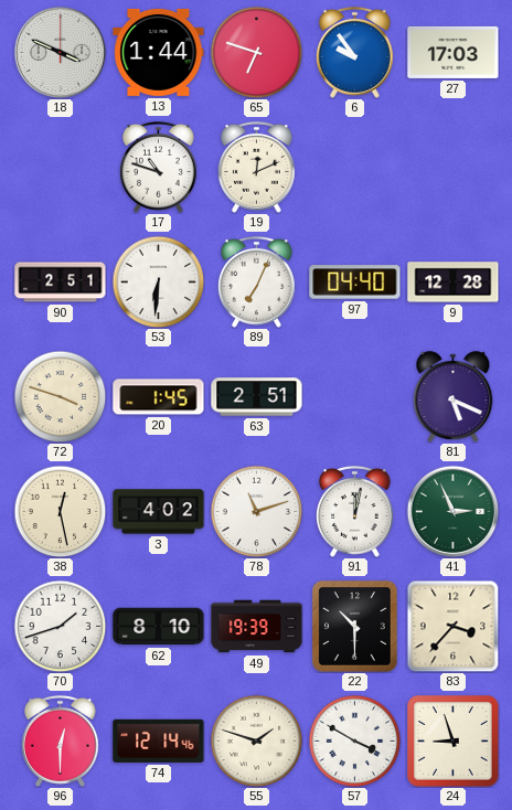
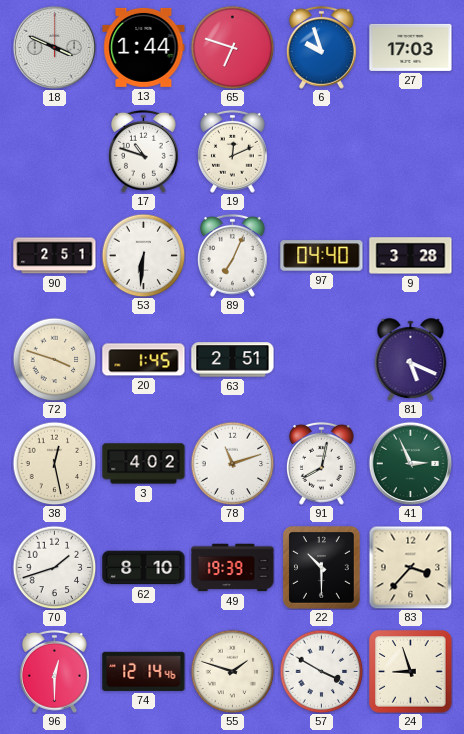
6: 9:54 -> 9:57
9: 12:28 -> 3:28
91: 12:02 -> 8:02
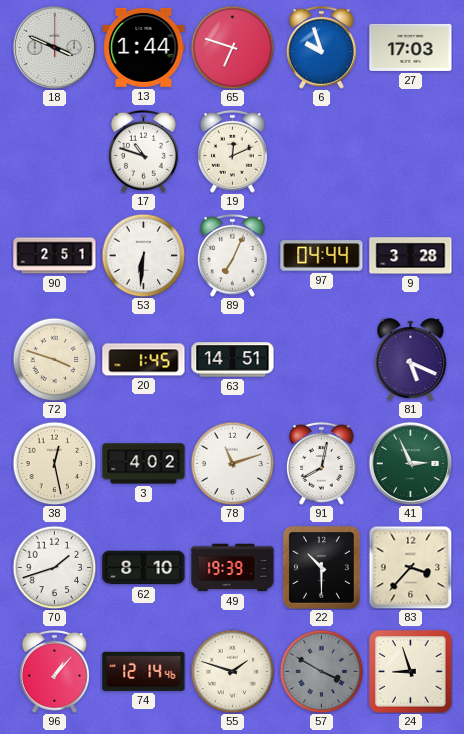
97: 04:40 -> 04:44
63: 2:51 -> 14:51
96: 12:30 -> 1:07
57 dial: white -> grey
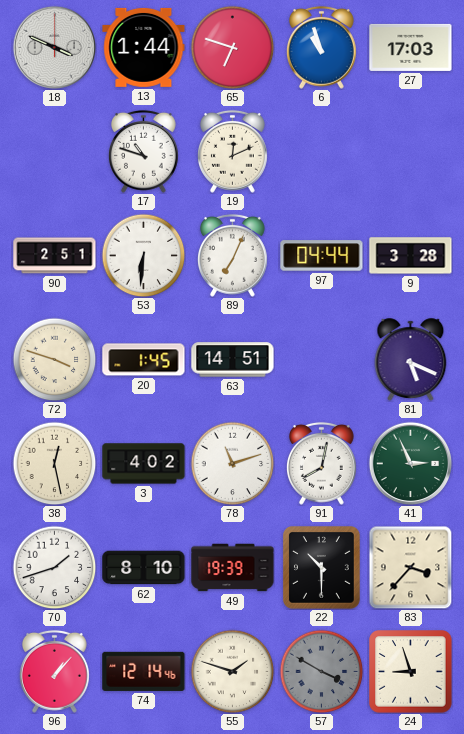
6: 9:57 -> 10:57
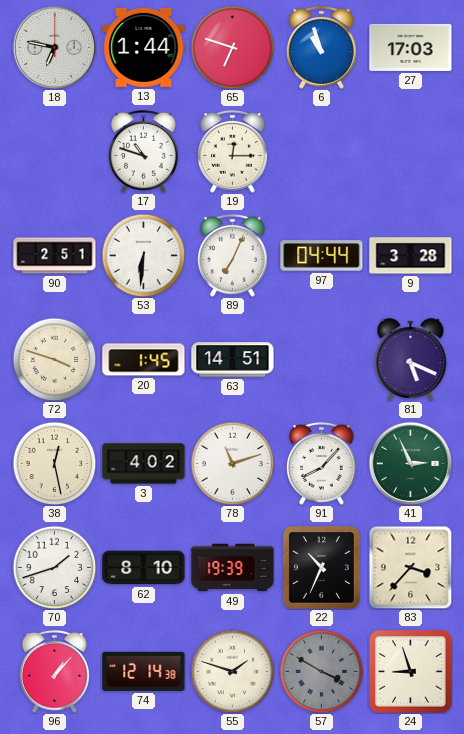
18: 3:49 -> 6:47
19: 12:11 -> 12:15
91: 8:02 -> 8:07
22: 10:30 -> 10:34
74: 12:14:46 -> 12:14:38
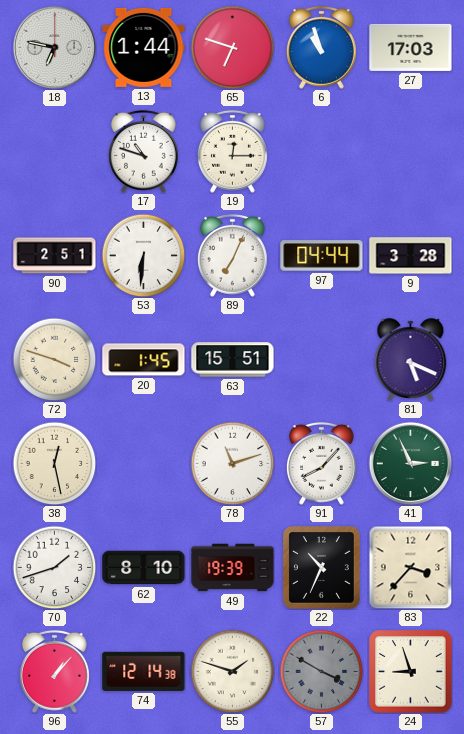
63: 14:51 -> 15:51
3: 4:02 -> none
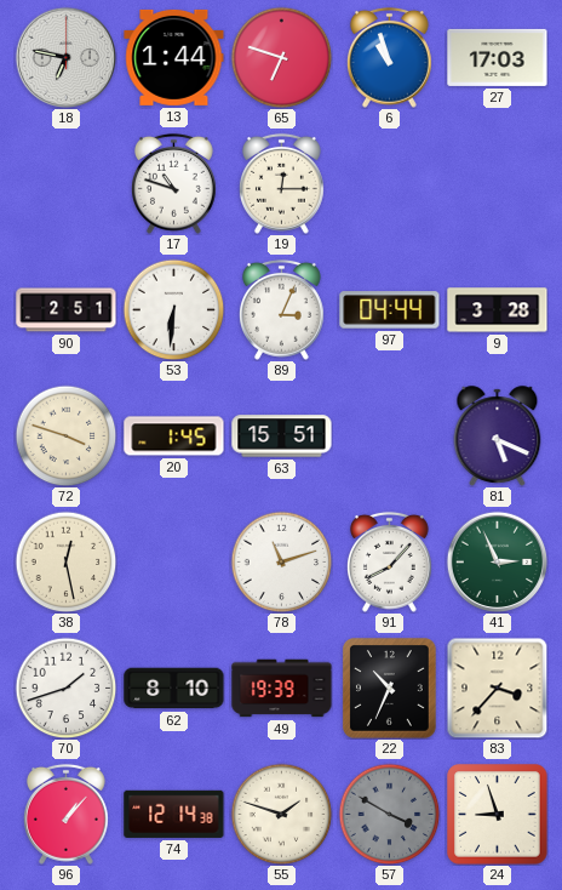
89: 7:04 -> 3:04
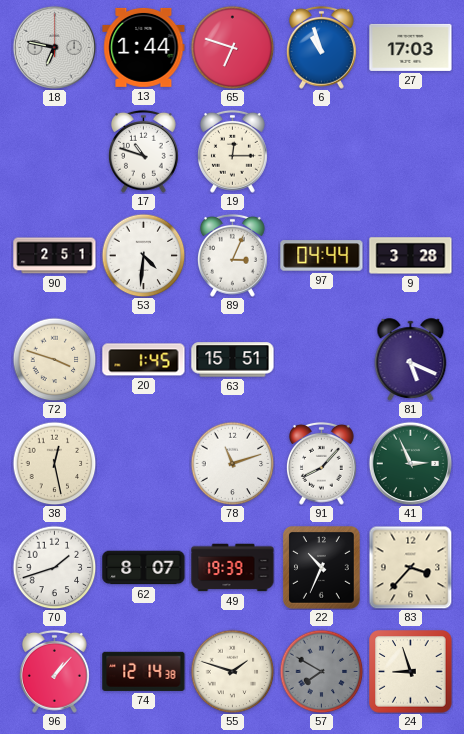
53: 6:31 -> 4:31
62: 8:10 -> 8:07
57: 3:50 -> 7:50
